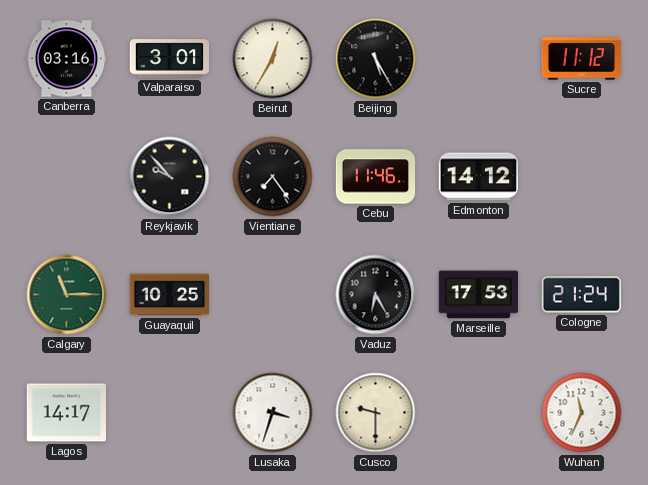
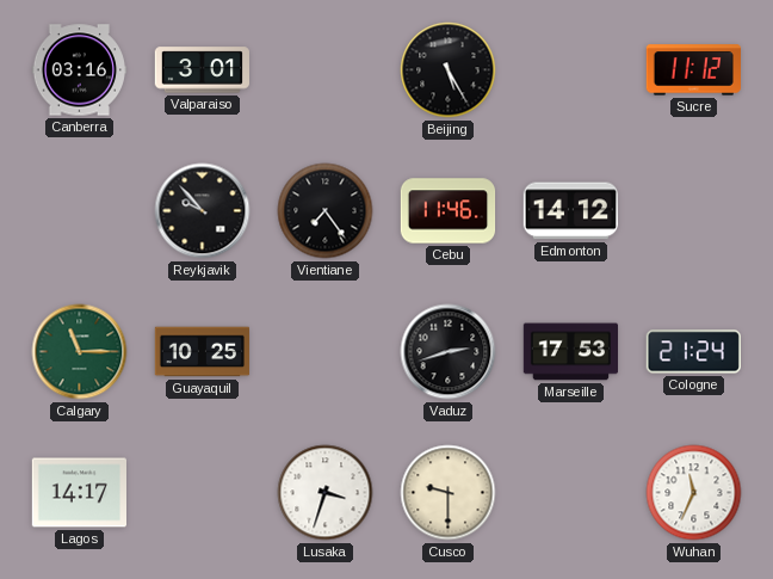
Beirut: 12:35 -> none
Vaduz: 6:25 -> 2:42
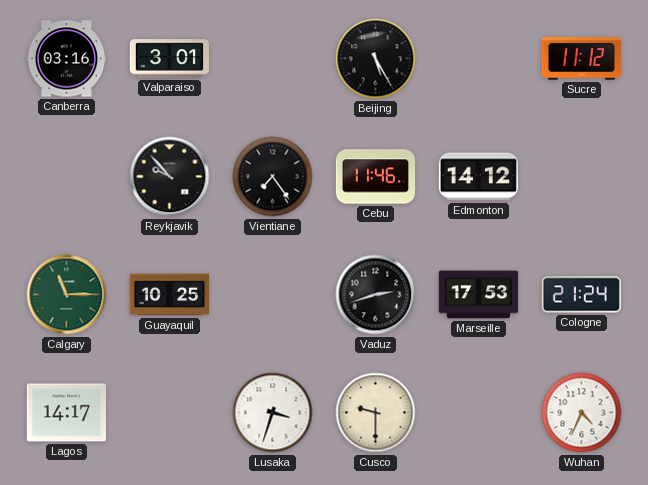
Wuhan: 11:34 -> 4:34
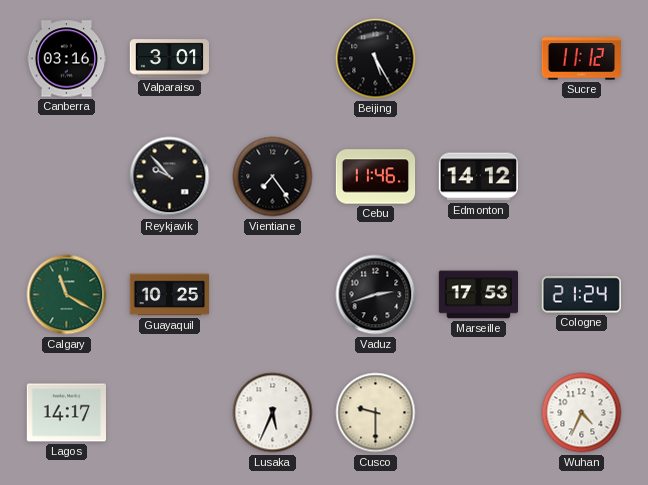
Calgary: 11:15 -> 11:20
Lusaka: 3:33 -> 5:34
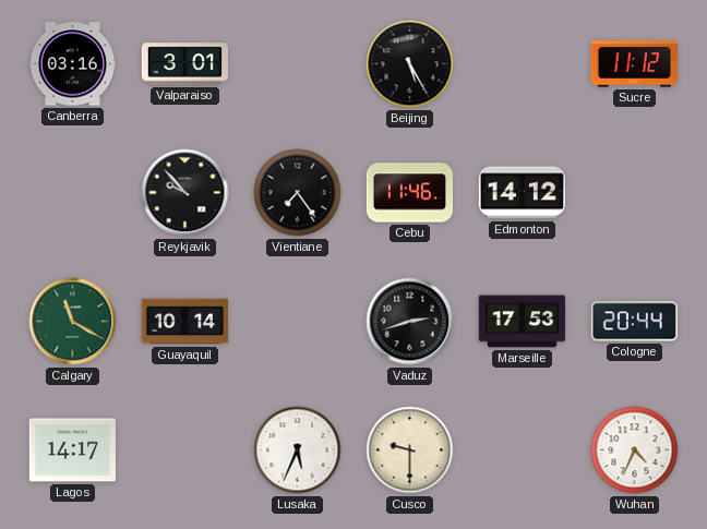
Guayaquil: 10:25 -> 10:14
Cologne: 21:24 -> 20:44
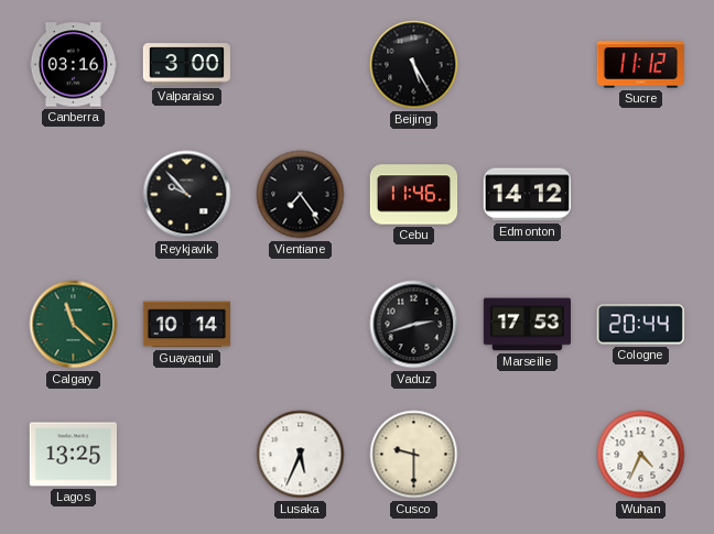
Valparaiso: 3:01 -> 3:00
Calgary: 11:20 -> 11:22
Lagos: 14:17 -> 13:25
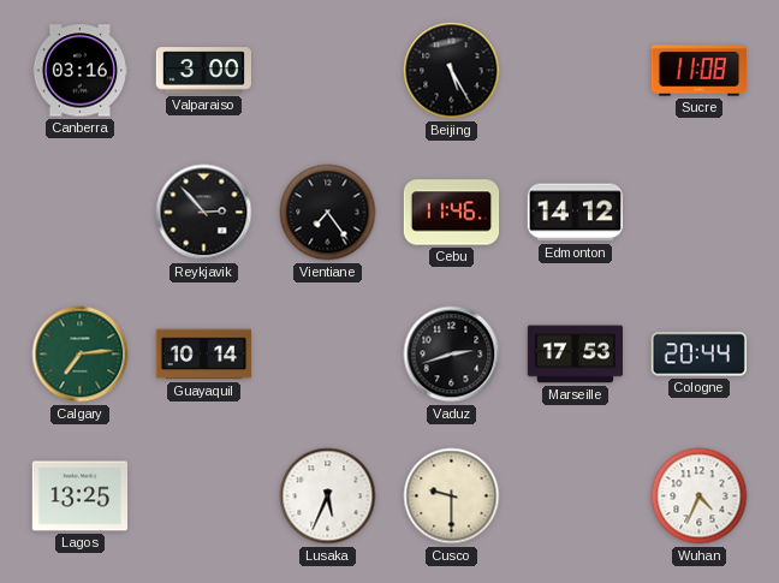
Sucre: 11:12 -> 11:08
Reykjavik: 9:53 -> 2:53
Calgary: 11:22 -> 7:14
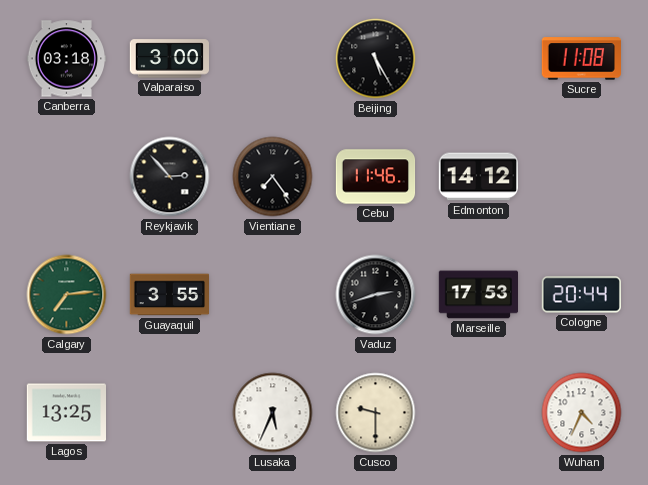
Canberra: 03:16 -> 03:18
Guayaquil: 10:14 -> 3:55
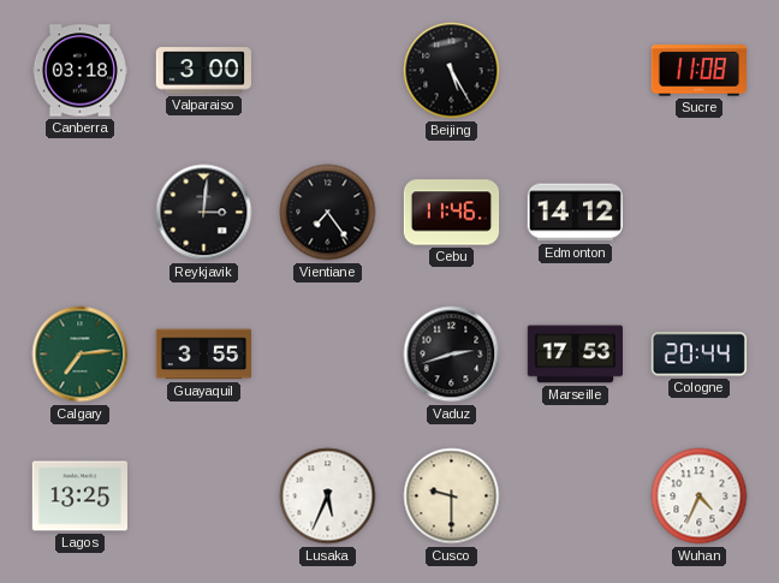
Reykjavik: 2:53 -> 3:01
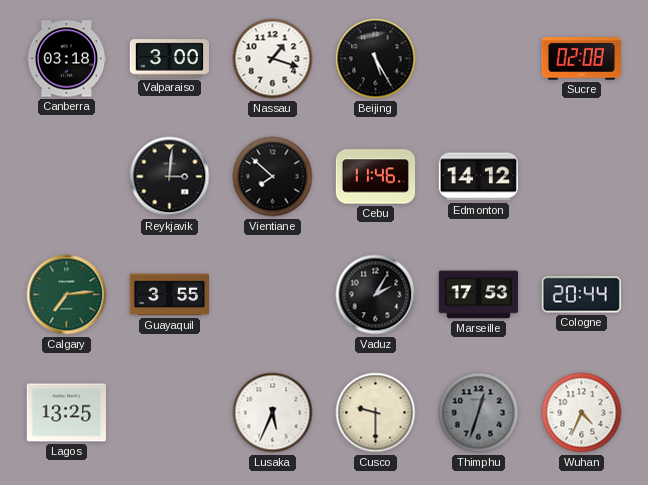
Nassau: none -> 1:18
Sucre: 11:08 -> 02:08
Vientiane: 7:24 -> 7:52
Vaduz: 2:42 -> 2:05
Thimphu: none -> 12:33
